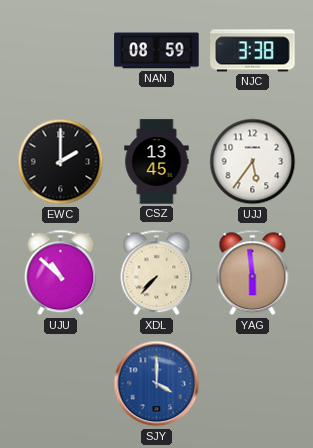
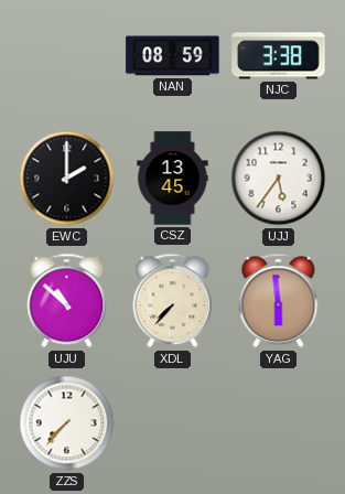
ZZS: none -> 7:37
SJY: 4:00 -> none
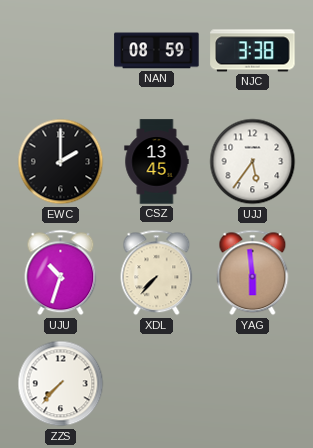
UJU: 10:52 -> 10:33
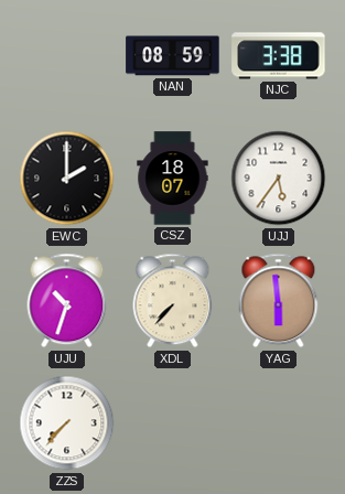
CSZ: 13:45 -> 18:07
